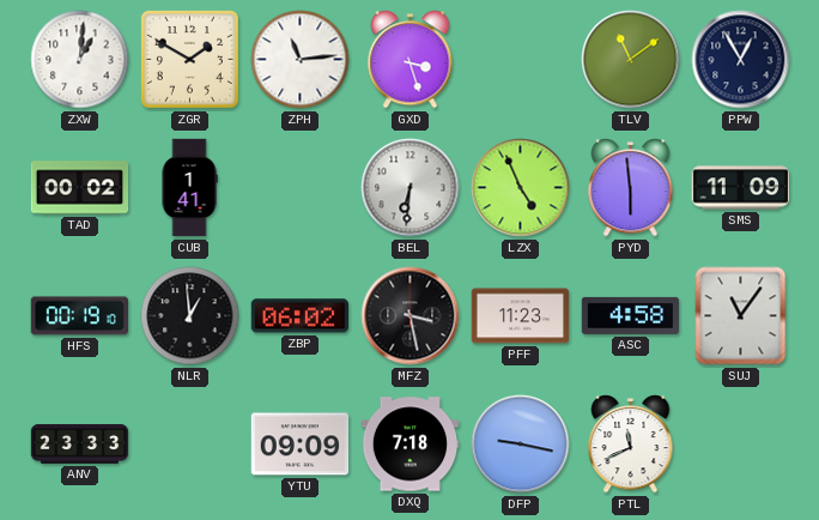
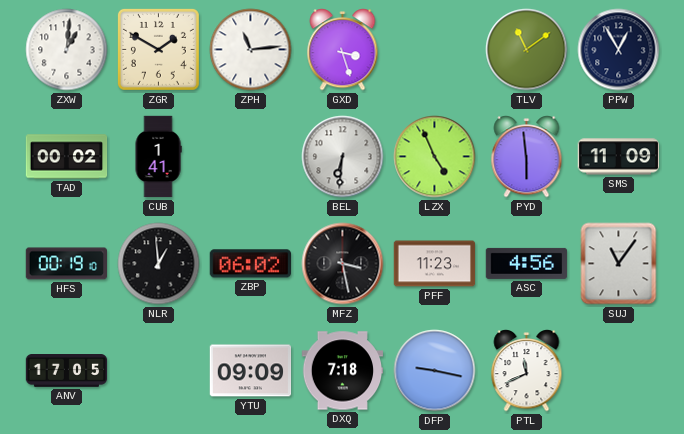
ASC: 4:58 -> 4:56
ANV: 23:33 -> 17:05
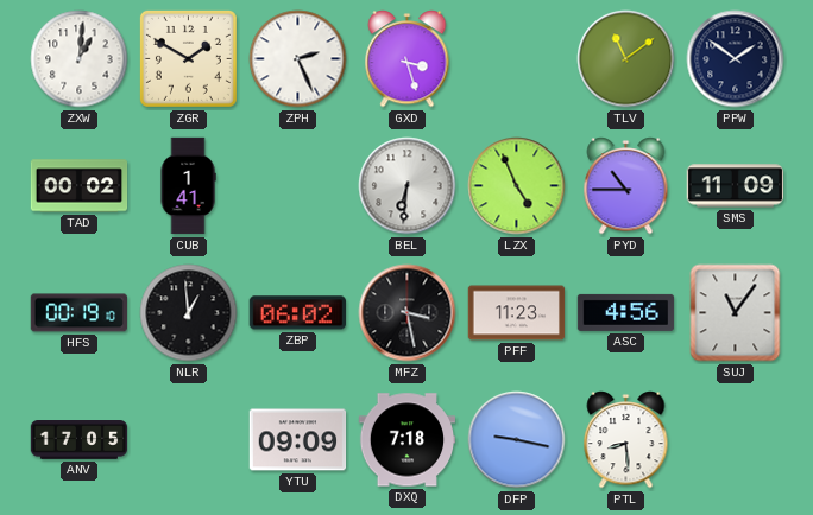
ZPH: 11:14 -> 2:26
PPW: 12:55 -> 1:51
PYD: 5:59 -> 10:45
PTL: 11:41 -> 8:29
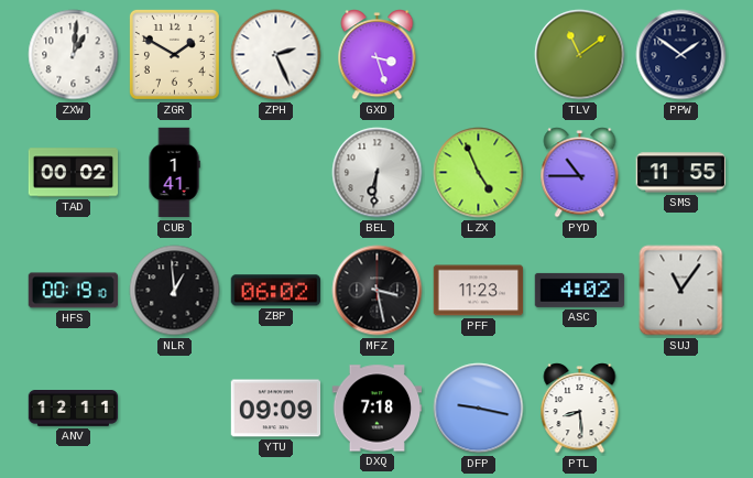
SMS: 11:09 -> 11:55
ASC: 4:56 -> 4:02
ANV: 17:05 -> 12:11
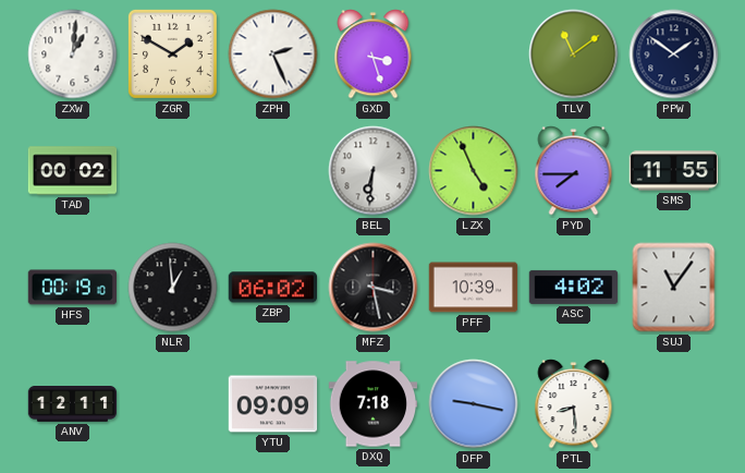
CUB: 1:41 -> none
PYD: 10:45 -> 7:45
PFF: 11:23 -> 10:39
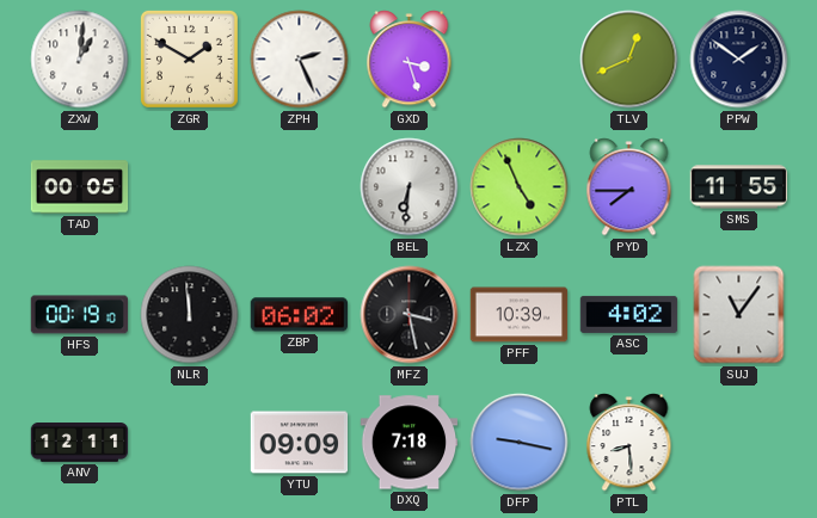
TLV: 11:09 -> 12:41
TAD: 00:02 -> 00:05
NLR: 12:59 -> 11:59
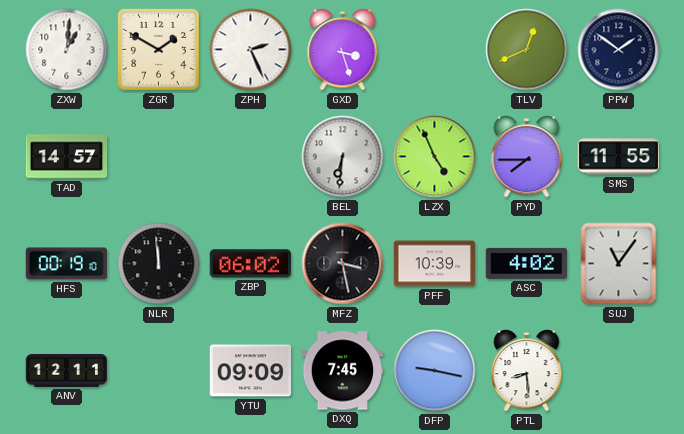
TAD: 00:05 -> 14:57
DXQ: 7:18 -> 7:45
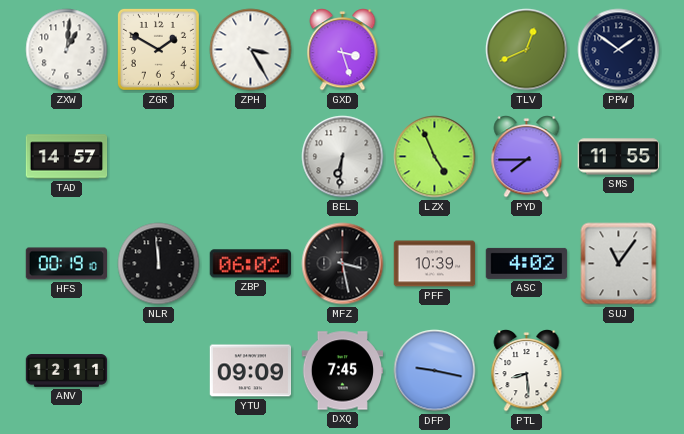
ZPH: 2:26 -> 3:25
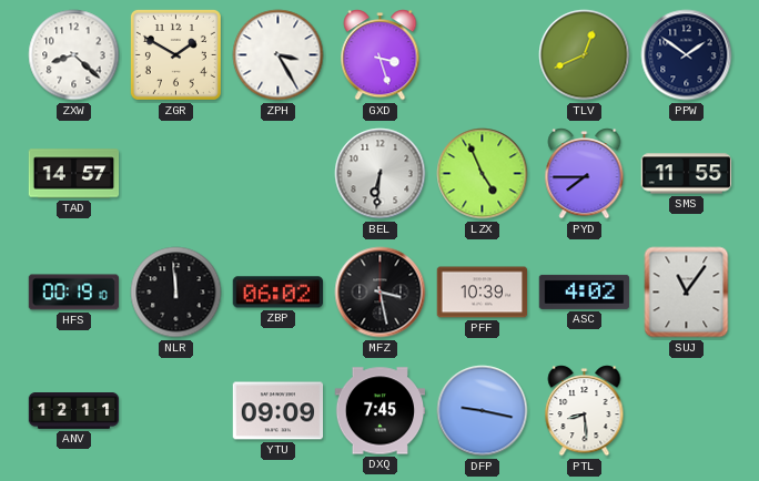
ZXW: 1:01 -> 8:22
